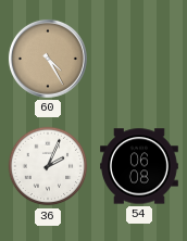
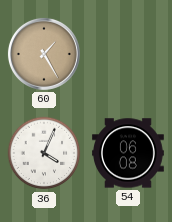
60: 4:25 -> 1:25
36: 2:04 -> 4:04
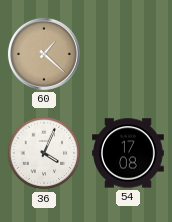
60: 1:25 -> 1:22
54: 06:08 -> 17:08
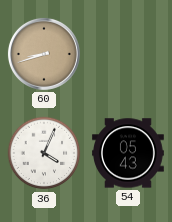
60: 1:22 -> 8:42
54: 17:08 -> 05:43
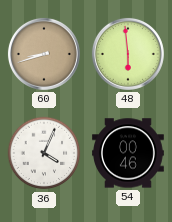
48: none -> 5:59
54: 05:43 -> 00:46
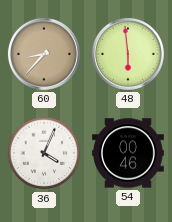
60: 8:42 -> 8:37
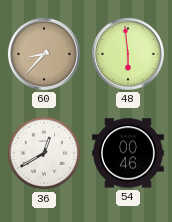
36: 4:04 -> 12:40
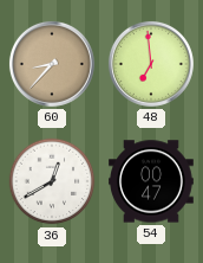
48: 5:59 -> 6:59
54: 00:46 -> 00:47
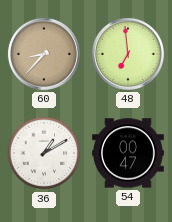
36: 12:40 -> 1:10
